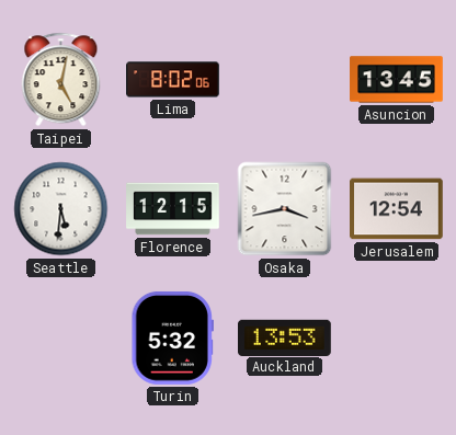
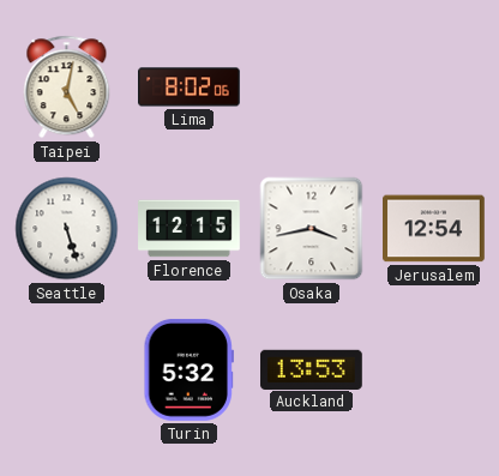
Asuncion: 13:45 -> none
Seattle: 5:31 -> 5:27
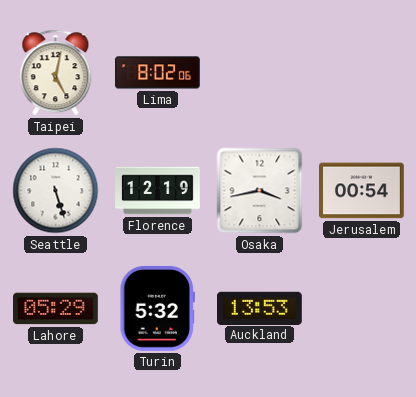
Florence: 12:15 -> 12:19
Jerusalem: 12:54 -> 00:54
Lahore: none -> 05:29
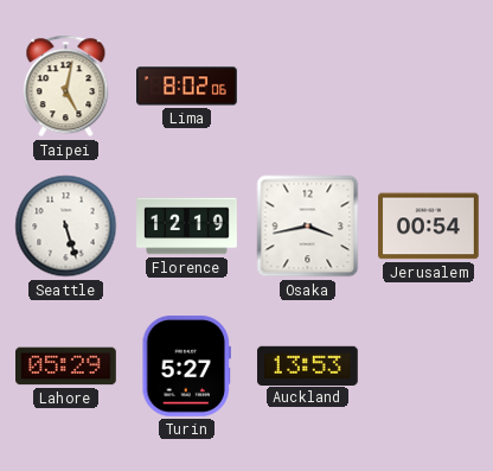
Turin: 5:32 -> 5:27
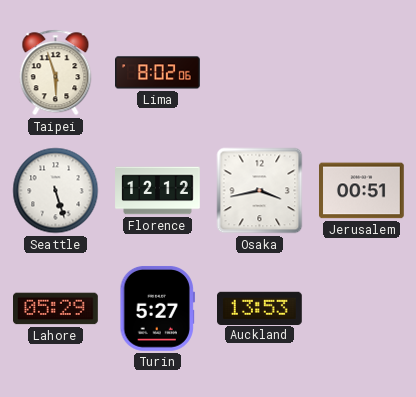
Taipei: 5:02 -> 5:57
Florence: 12:19 -> 12:12
Jerusalem: 00:54 -> 00:51
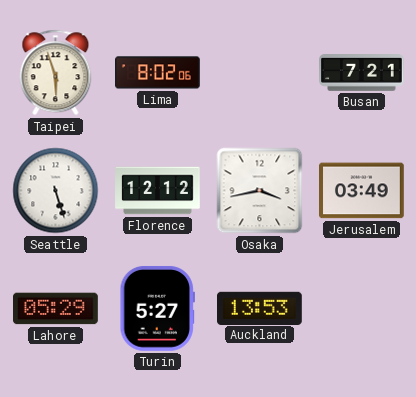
Busan: none -> 7:21
Jerusalem: 00:51 -> 03:49
